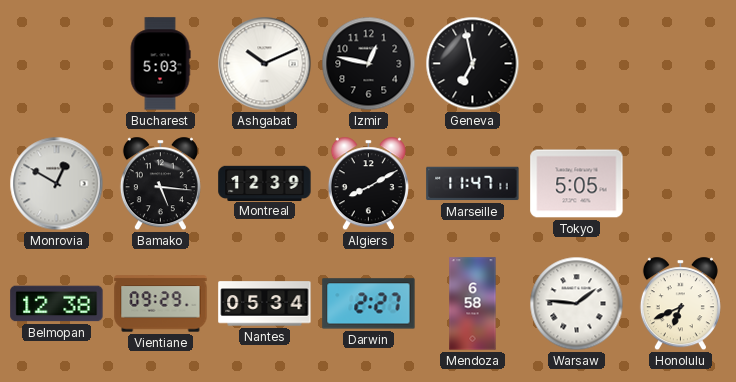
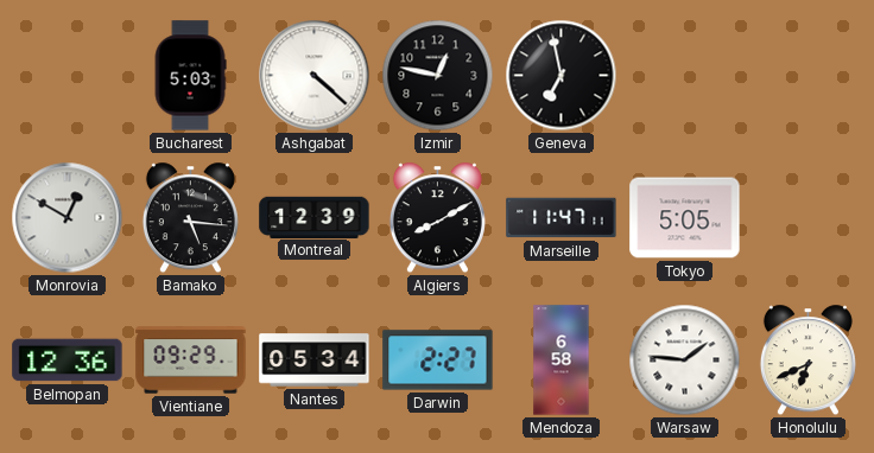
Ashgabat: 10:11 -> 4:22
Belmopan: 12:38 -> 12:36
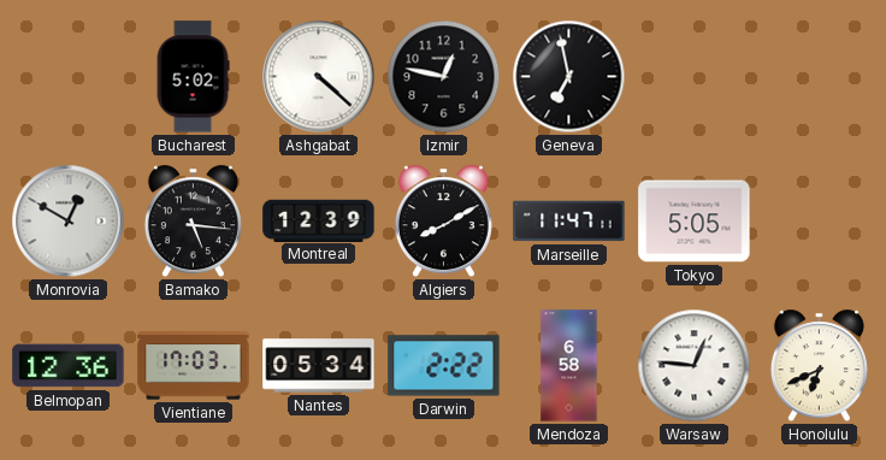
Bucharest: 5:03 -> 5:02
Vientiane: 09:29 -> 17:03
Darwin: 2:27 -> 2:22
Warsaw: 1:46 -> 12:46
